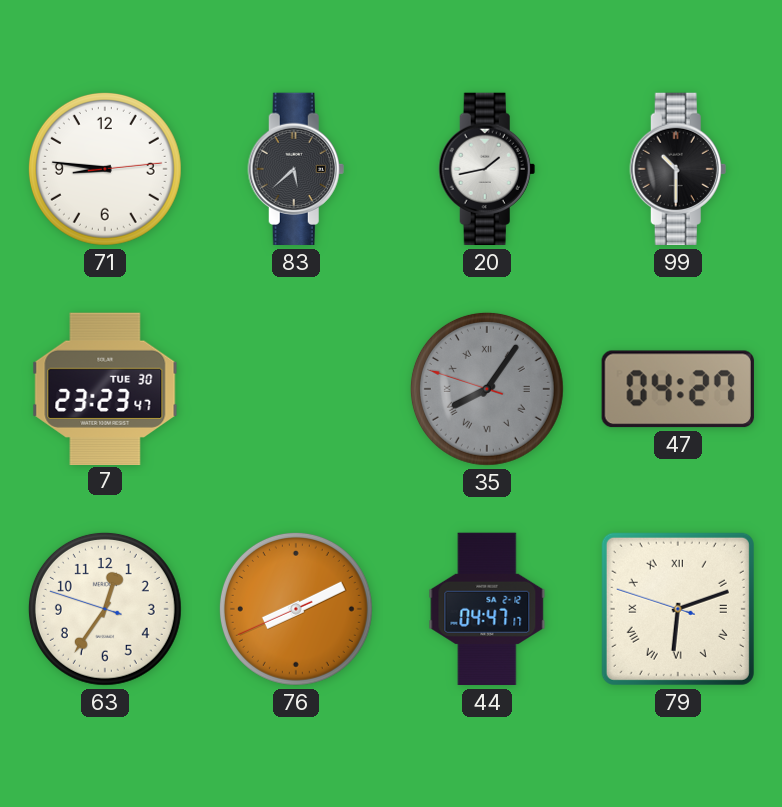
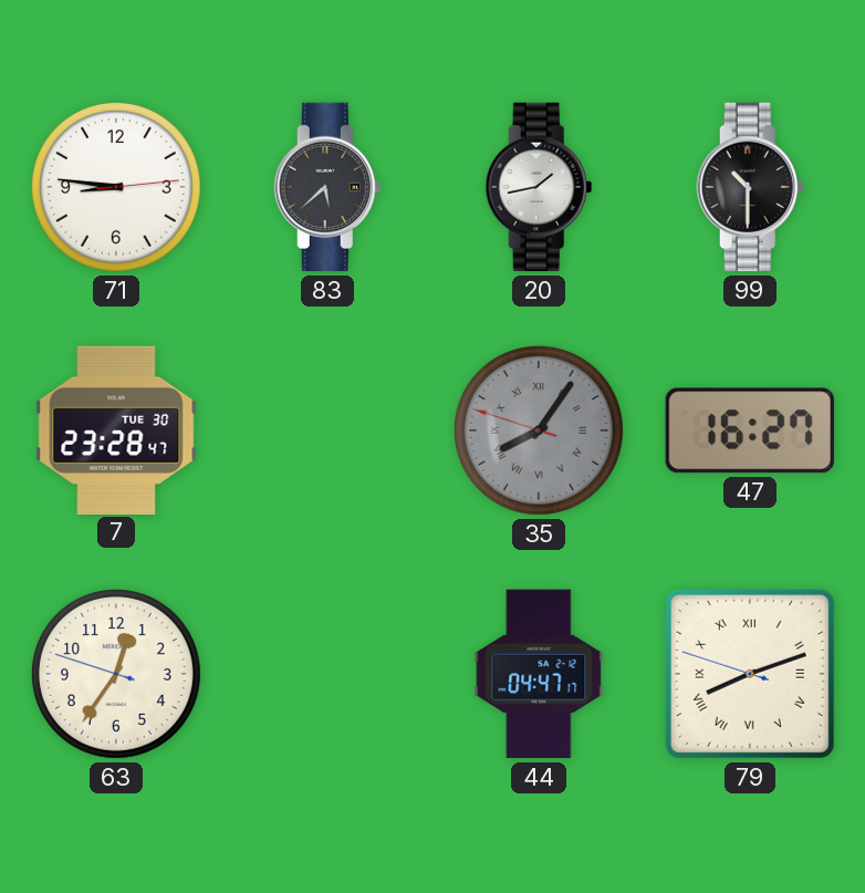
7: 23:23 -> 23:28
47: 04:27 -> 16:27
76: 8:10 -> none
79: 6:11 -> 8:11
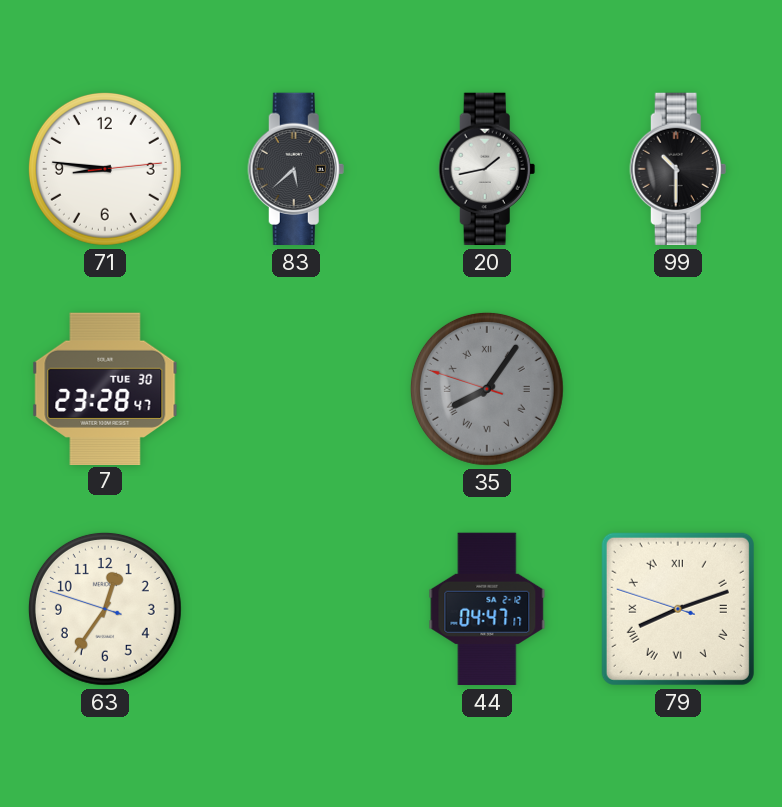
47: 16:27 -> none
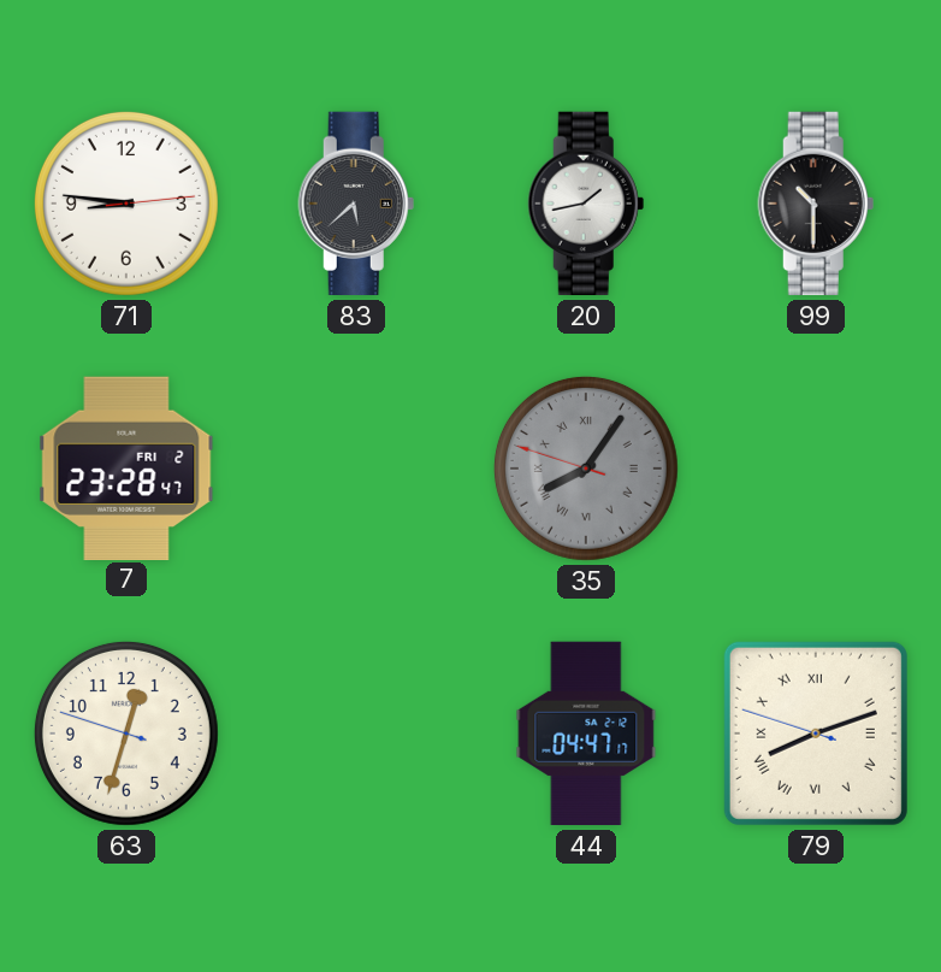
7 date: TUE 30 -> FRI 2
63: 12:35 -> 12:32
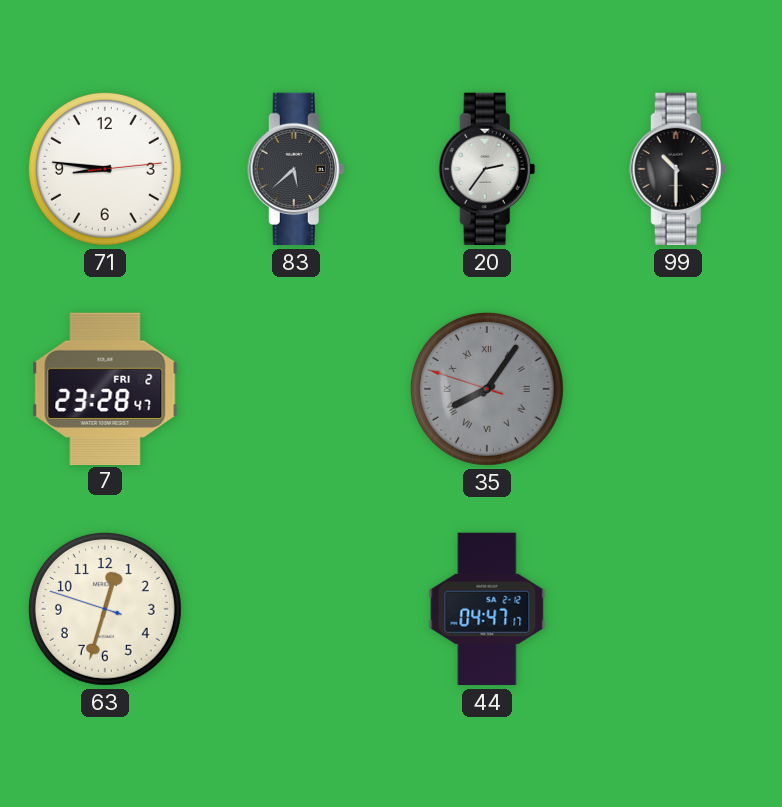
20: 1:43 -> 2:36
79: 8:11 -> none
